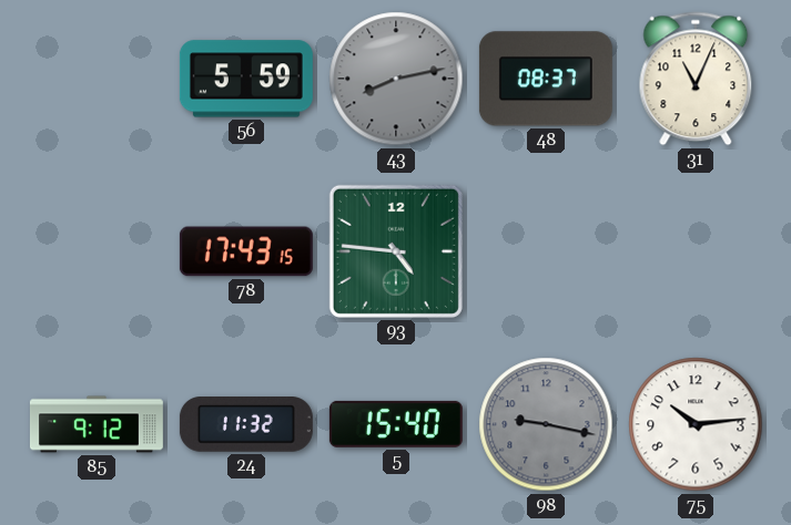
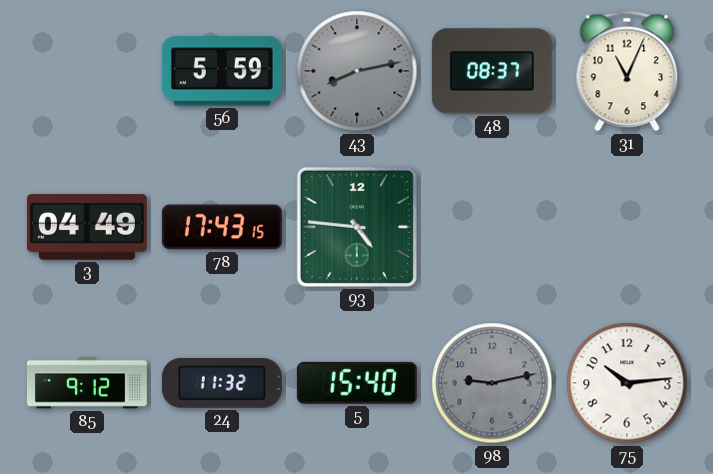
3: none -> 04:49
98: 9:17 -> 9:13
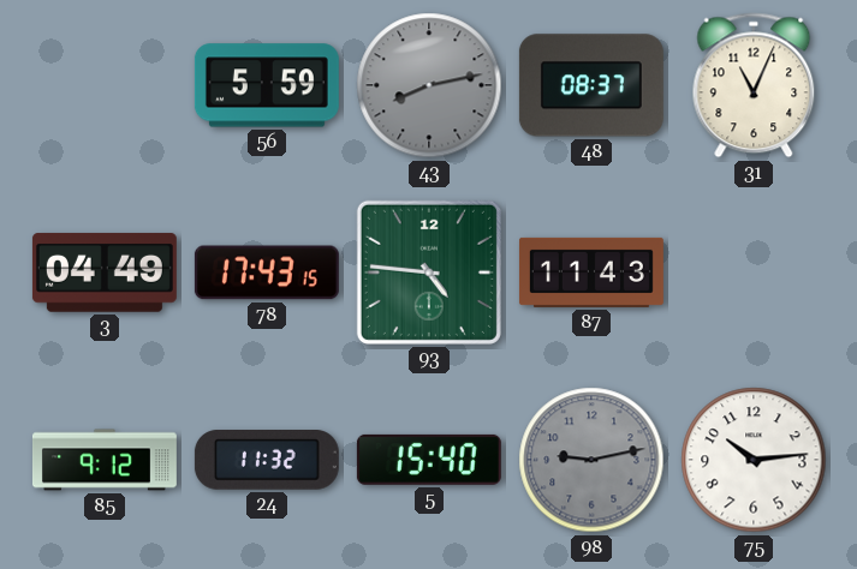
87: none -> 11:43
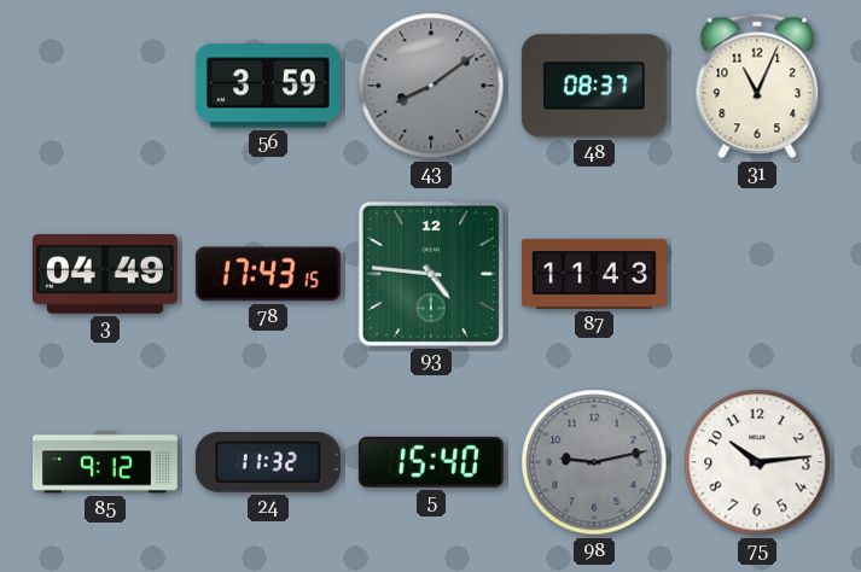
56: 5:59 -> 3:59
43: 8:13 -> 8:09
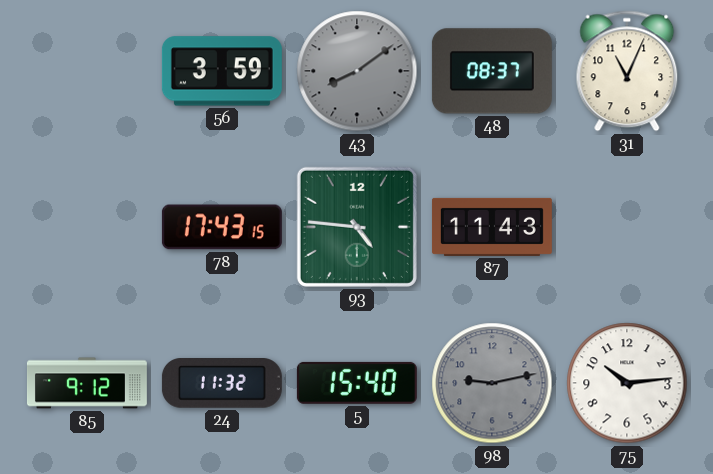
3: 04:49 -> none
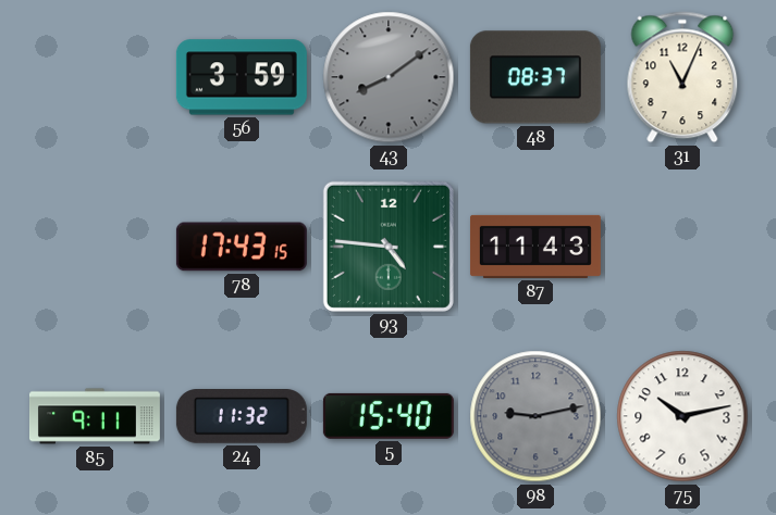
85: 9:12 -> 9:11
75: 10:14 -> 10:13
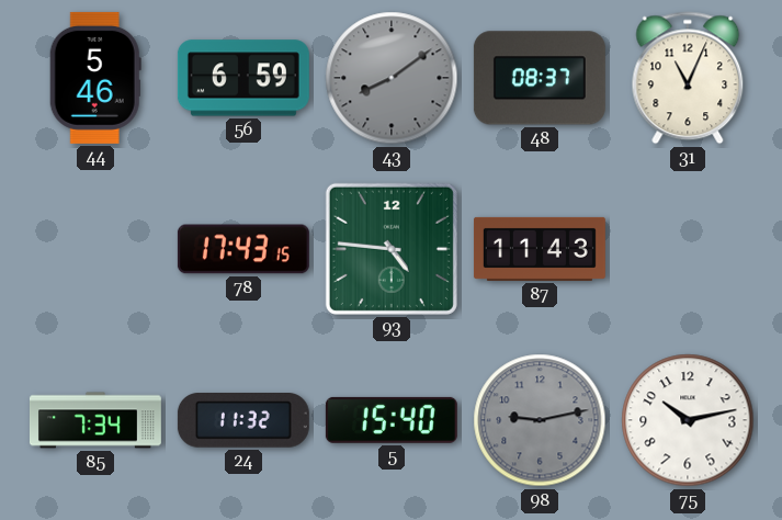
44: none -> 5:46
56: 3:59 -> 6:59
85: 9:11 -> 7:34
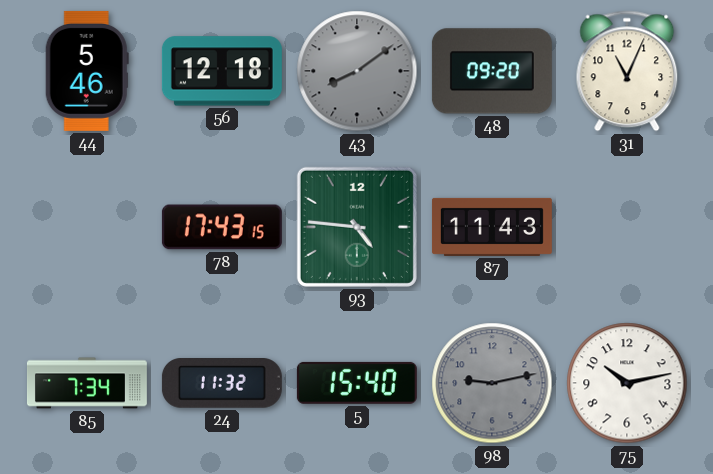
56: 6:59 -> 12:18
48: 08:37 -> 09:20
